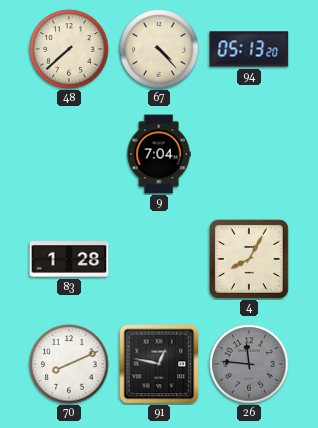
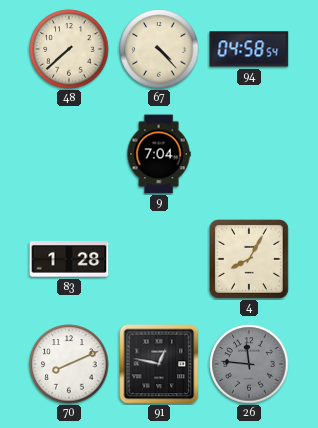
94: 05:13 -> 04:58
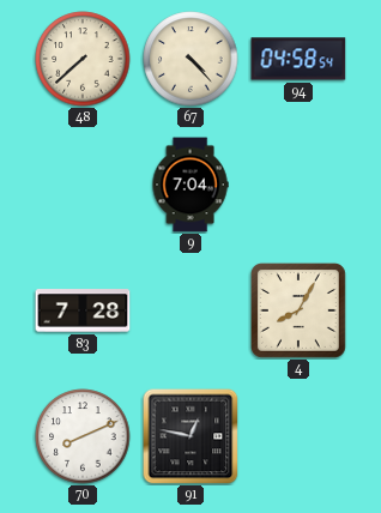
83: 1:28 -> 7:28
26: 11:46 -> none
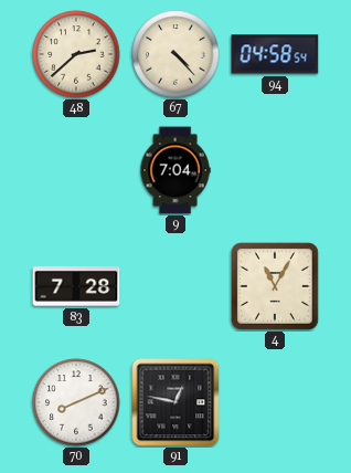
48: 7:38 -> 2:38
4: 8:05 -> 11:05
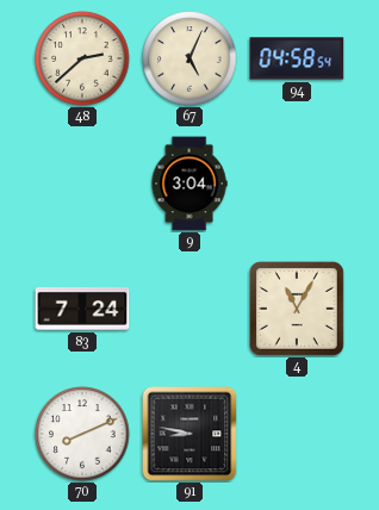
67: 4:23 -> 5:04
9: 7:04 -> 3:04
83: 7:28 -> 7:24
91: 12:47 -> 8:47
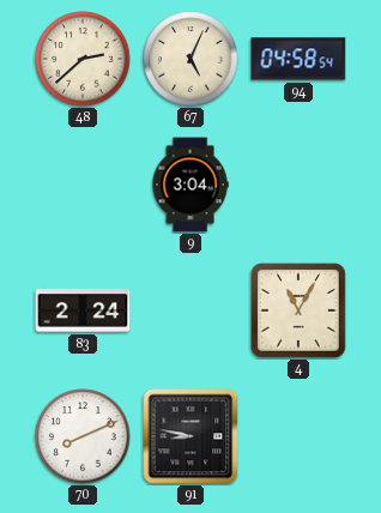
83: 7:24 -> 2:24
